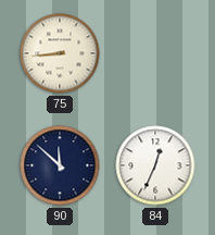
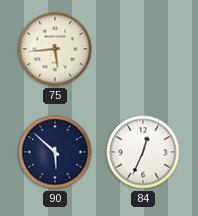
75: 8:44 -> 5:44
90: 11:52 -> 5:52
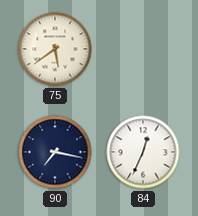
75: 5:44 -> 5:39
90: 5:52 -> 7:17
